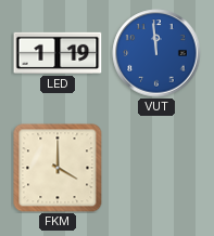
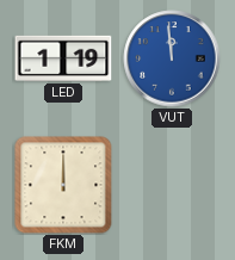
FKM: 4:00 -> 12:00
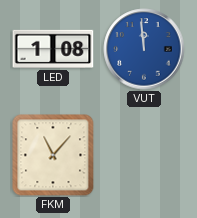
LED: 1:19 -> 1:08
FKM: 12:00 -> 11:07
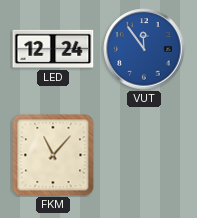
LED: 1:08 -> 12:24
VUT: 11:59 -> 11:54
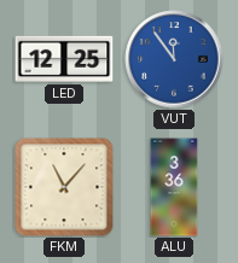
LED: 12:24 -> 12:25
ALU: none -> 3:36
